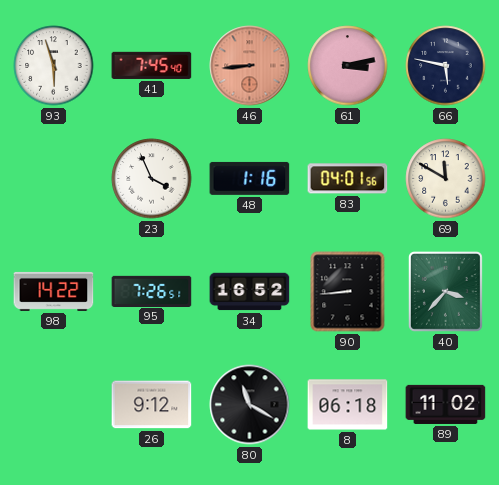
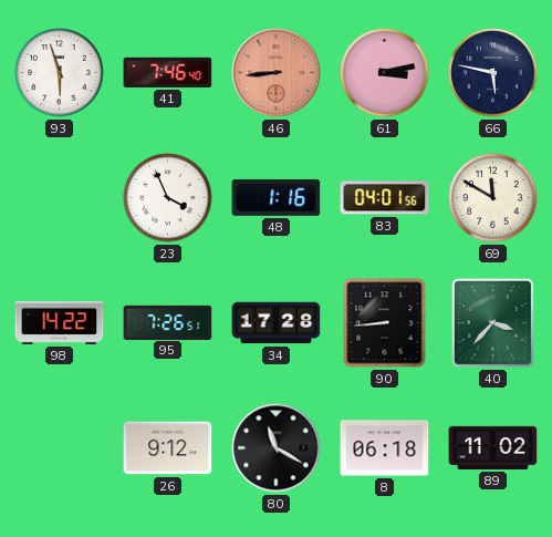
41: 7:45 -> 7:46
34: 16:52 -> 17:28
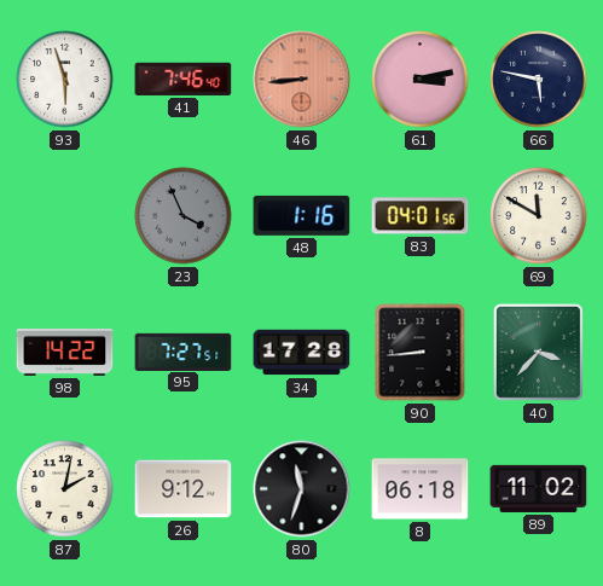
23 dial: white -> grey
95: 7:26 -> 7:27
87: none -> 2:02
80: 11:20 -> 11:33
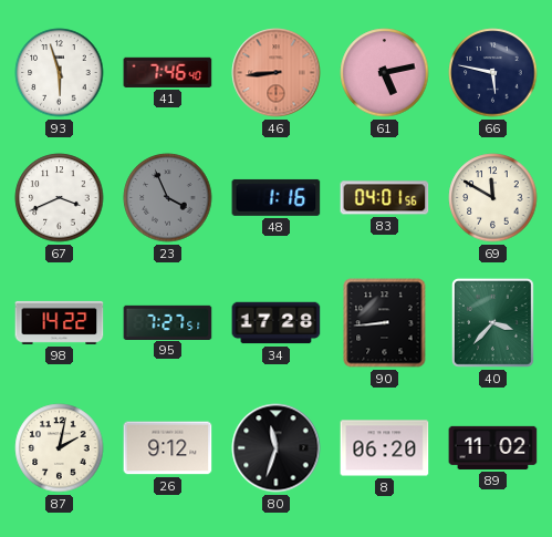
61: 3:13 -> 5:13
67: none -> 3:41
8: 06:18 -> 06:20
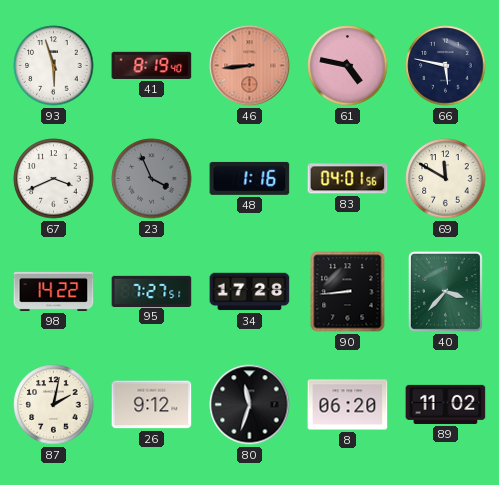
41: 7:46 -> 8:19
61: 5:13 -> 4:47
